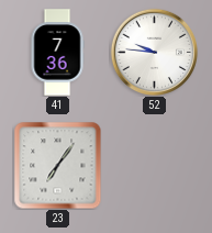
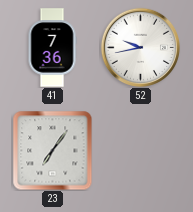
52: 9:46 -> 9:43
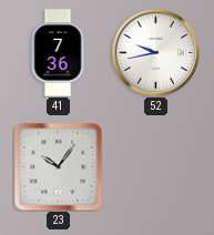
23: 7:06 -> 10:06
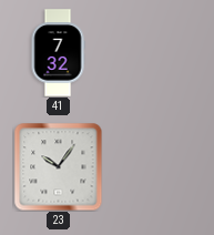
41: 7:36 -> 7:32
52: 9:43 -> none
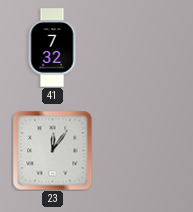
23: 10:06 -> 12:06
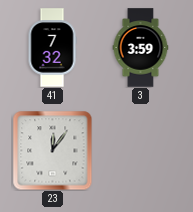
3: none -> 3:59
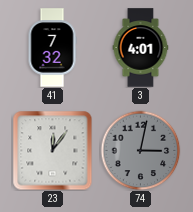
3: 3:59 -> 4:01
74: none -> 3:02
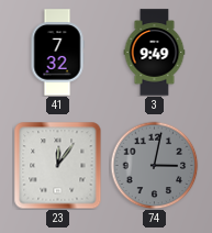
3: 4:01 -> 9:49
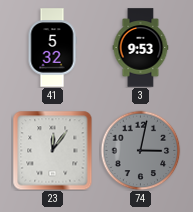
41: 7:32 -> 5:32
3: 9:49 -> 9:53
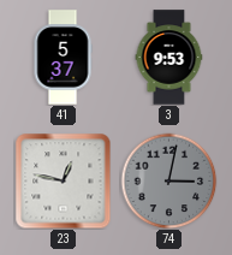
41: 5:32 -> 5:37
23: 12:06 -> 12:47
